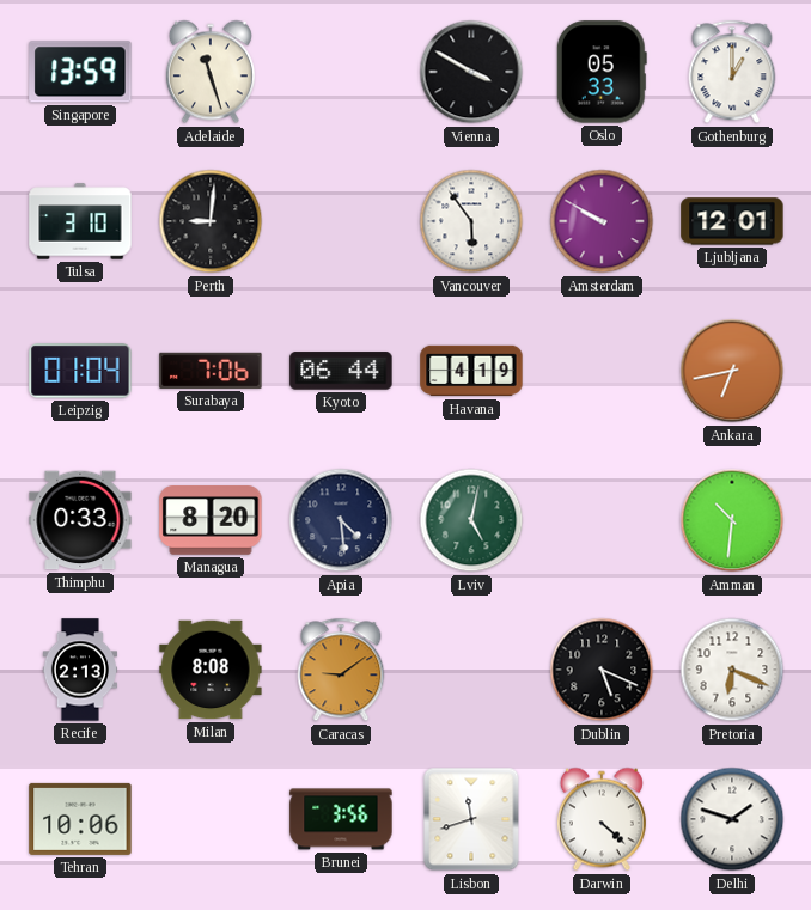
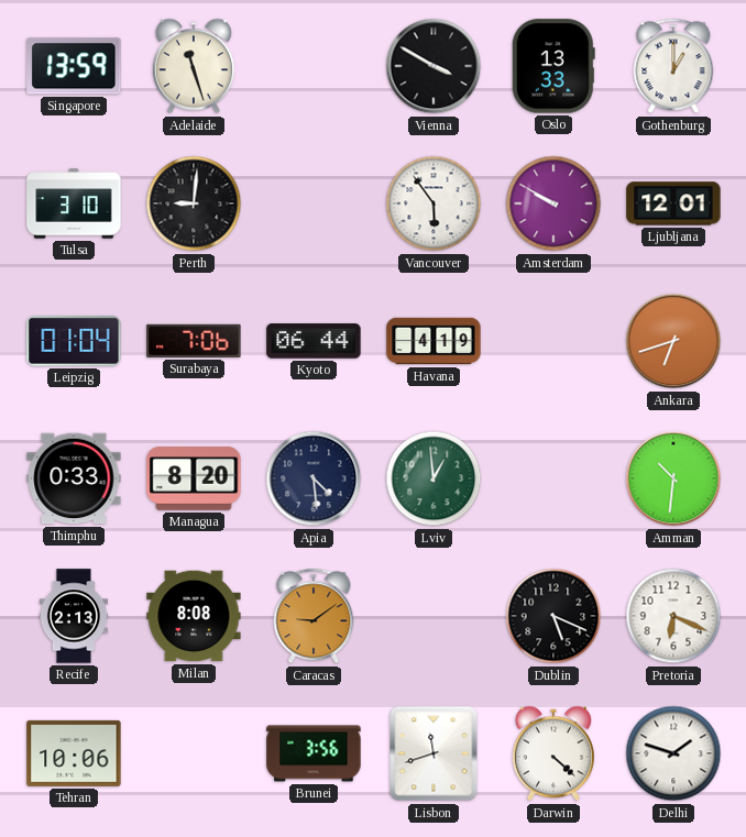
Oslo: 05:33 -> 13:33
Ankara: 6:43 -> 6:42
Lviv: 5:02 -> 12:59
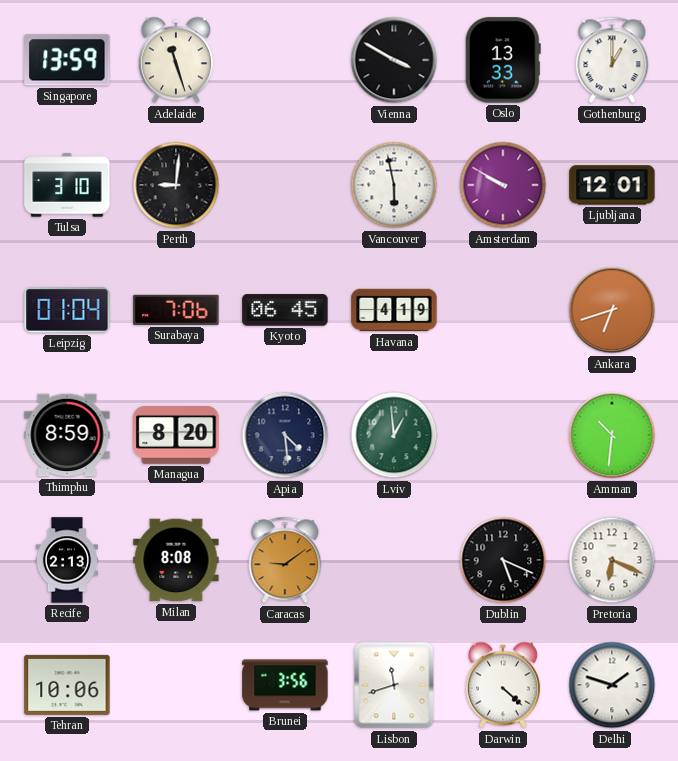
Vancouver: 5:54 -> 5:58
Kyoto: 06:44 -> 06:45
Thimphu: 0:33 -> 8:59
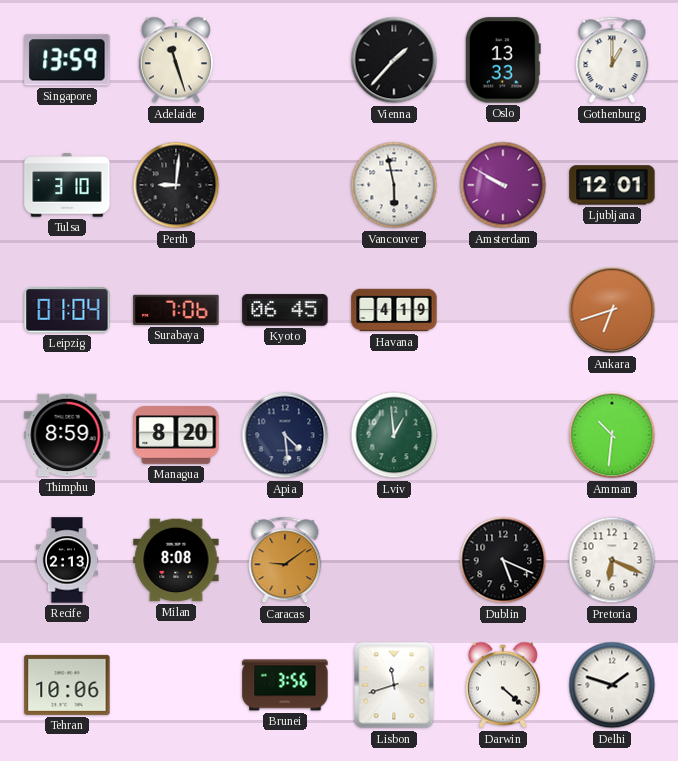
Vienna: 3:50 -> 1:37
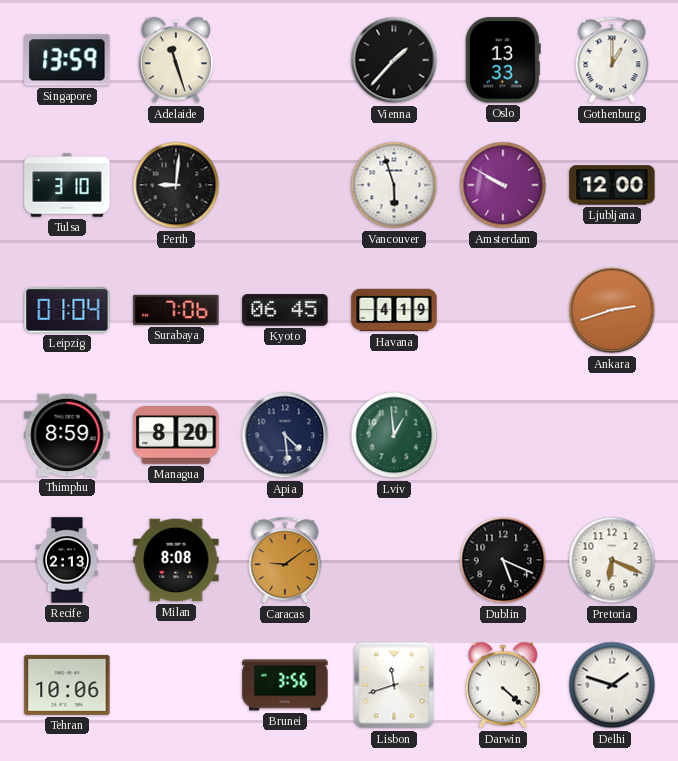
Vancouver: 5:58 -> 5:57
Ljubljana: 12:01 -> 12:00
Ankara: 6:42 -> 2:42
Amman: 10:31 -> none
